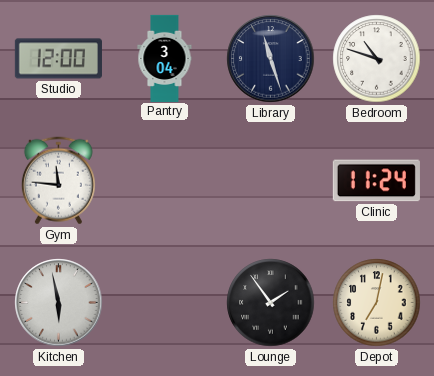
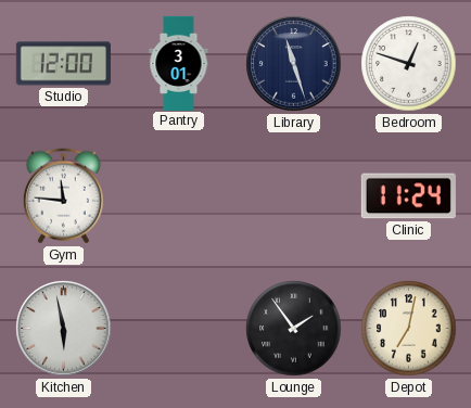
Pantry: 3:04 -> 3:01
Bedroom: 10:48 -> 12:48
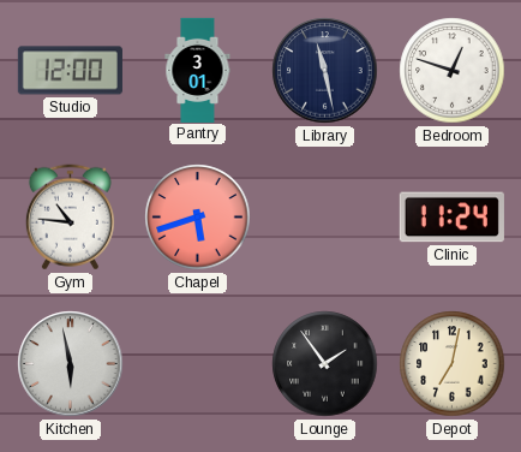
Library: 11:27 -> 11:28
Gym: 11:46 -> 10:46
Chapel: none -> 5:42
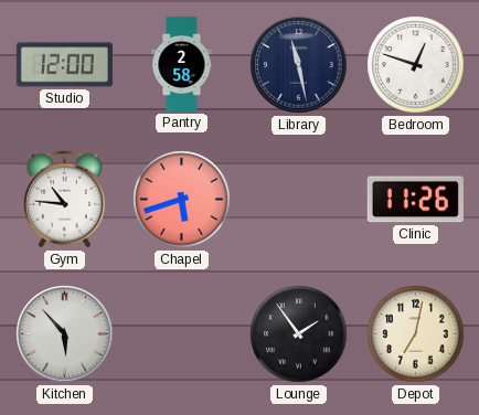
Pantry: 3:01 -> 2:58
Clinic: 11:24 -> 11:26
Kitchen: 5:58 -> 5:53
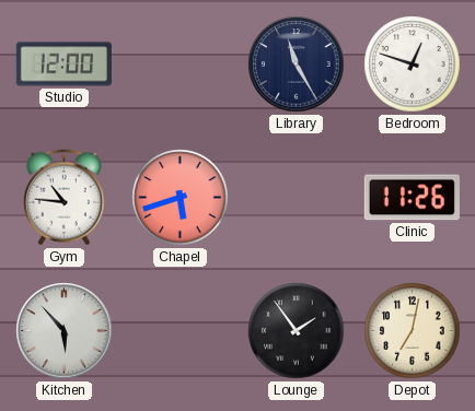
Pantry: 2:58 -> none
Library: 11:28 -> 11:25
